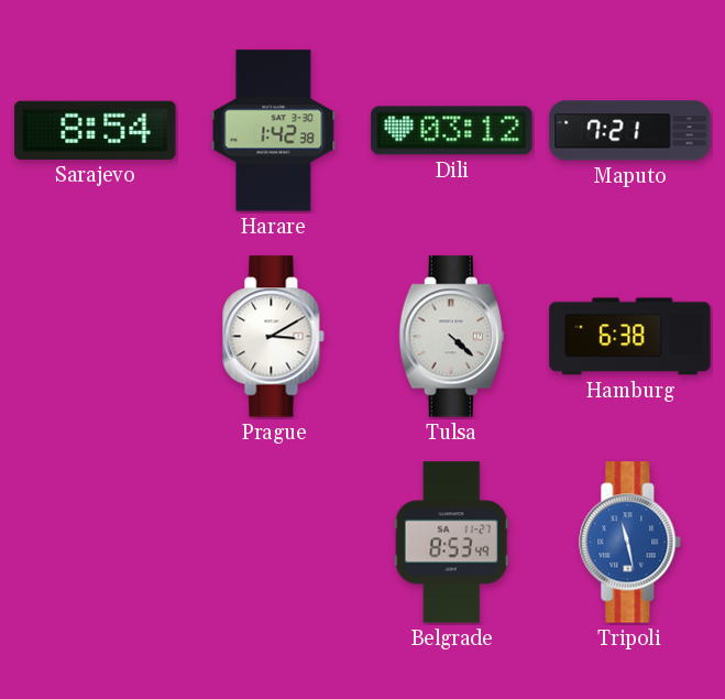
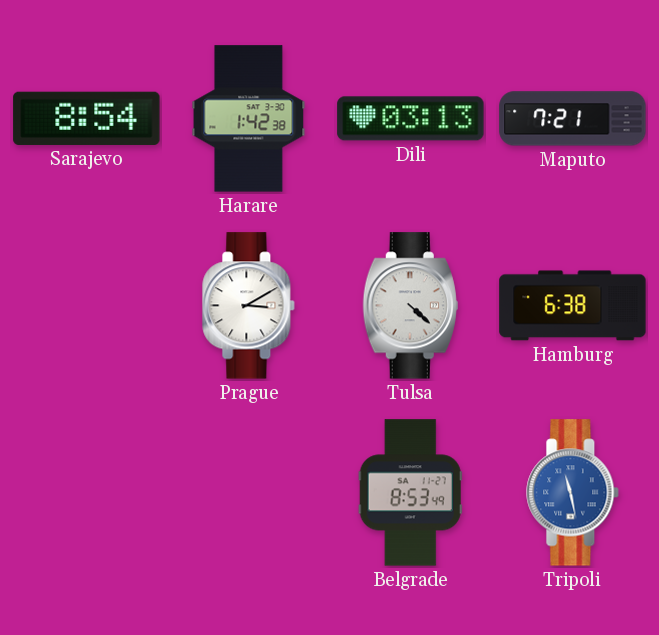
Dili: 03:12 -> 03:13
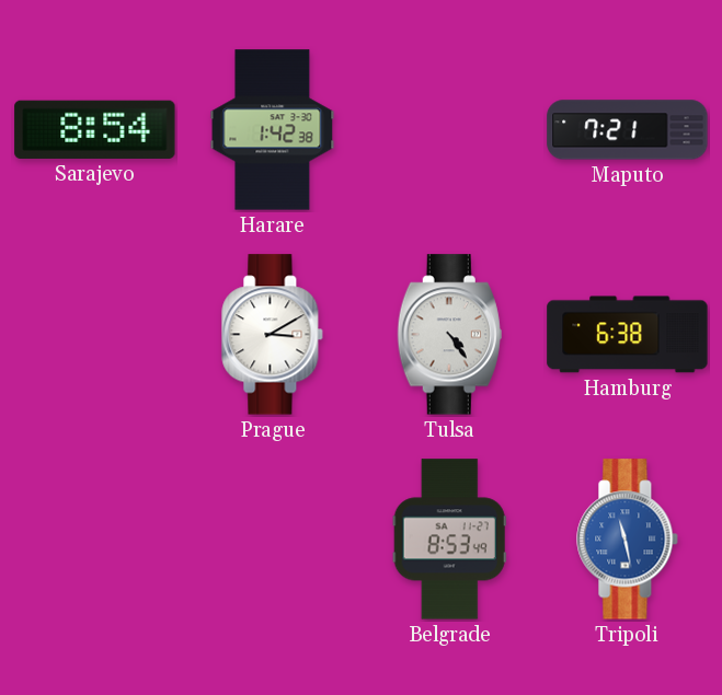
Dili: 03:13 -> none
Tulsa: 4:22 -> 4:24
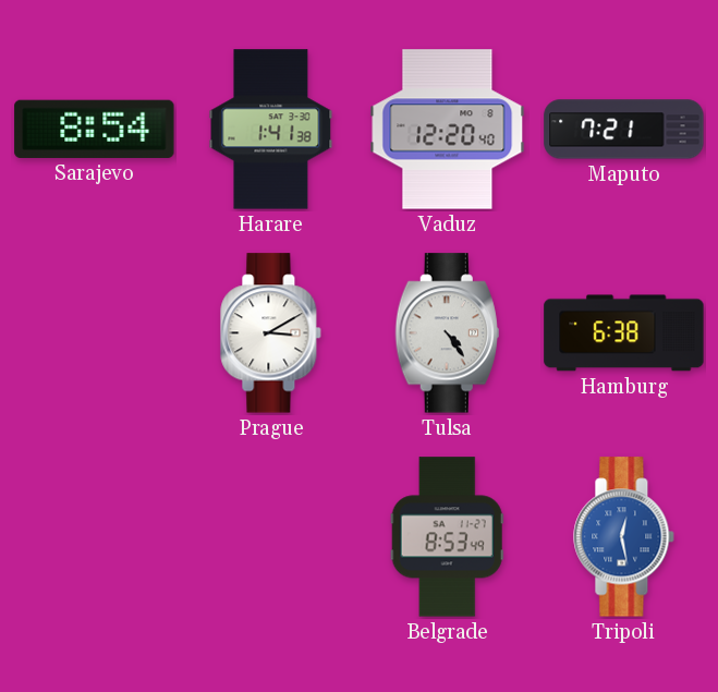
Harare: 1:42 -> 1:41
Vaduz: none -> 12:20
Tripoli: 11:28 -> 12:28
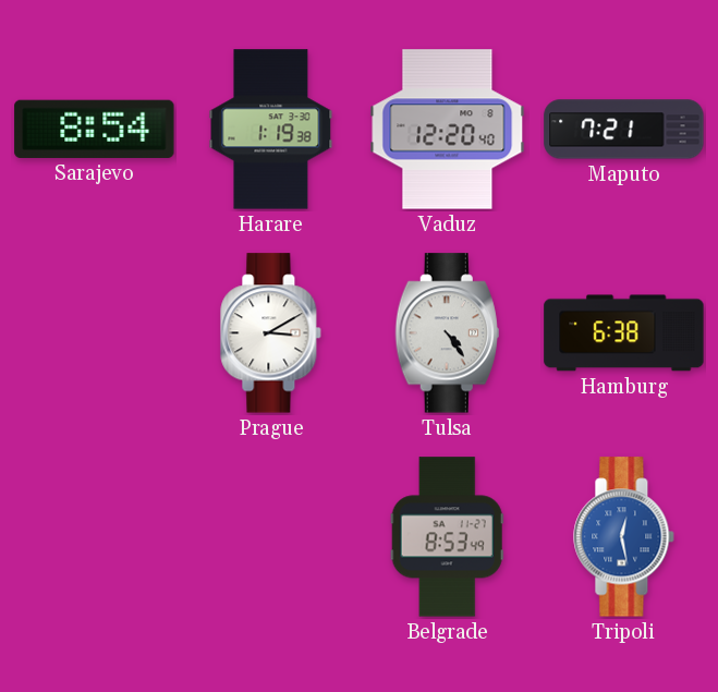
Harare: 1:41 -> 1:19
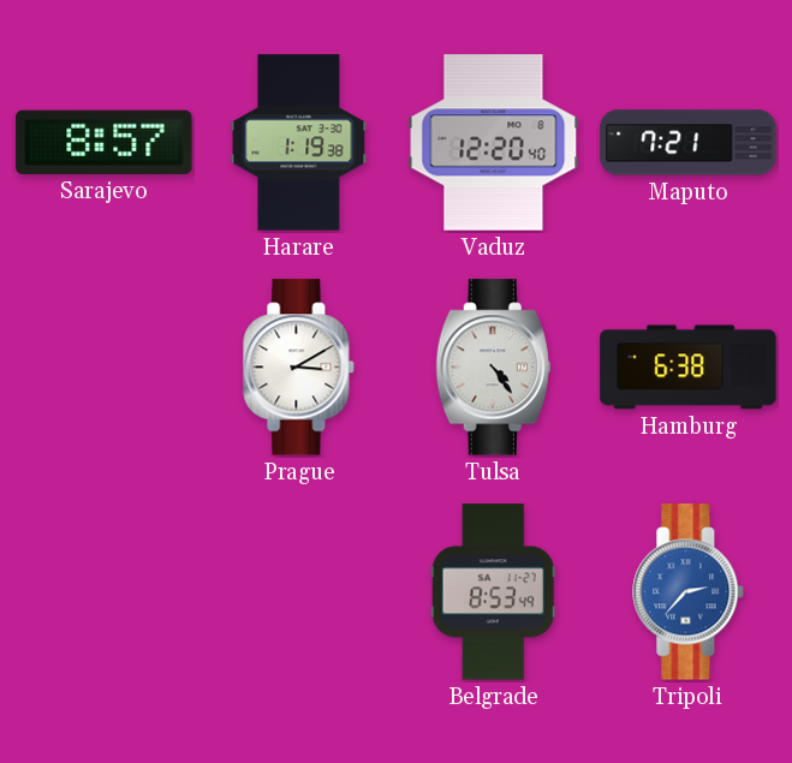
Sarajevo: 8:54 -> 8:57
Tripoli: 12:28 -> 2:37
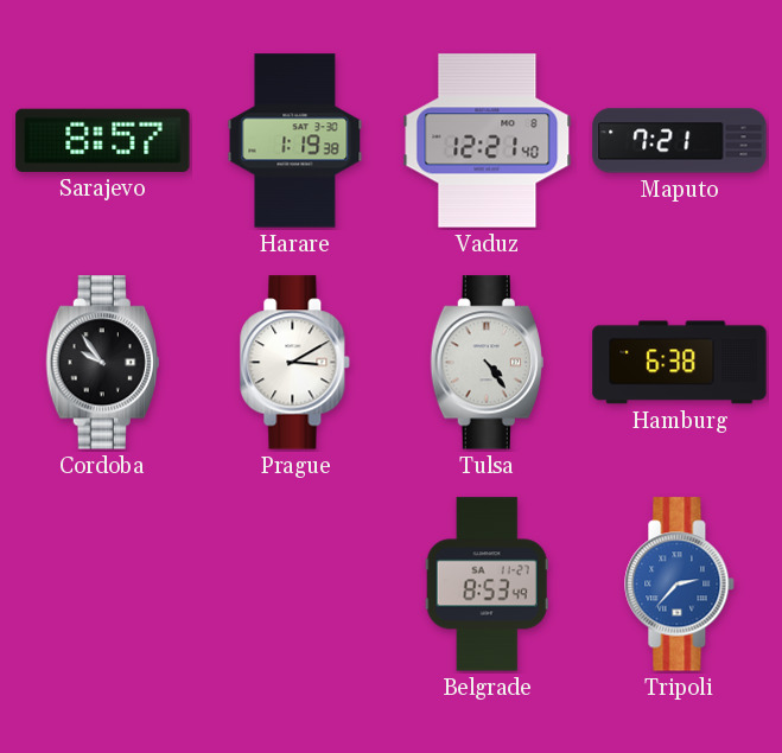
Vaduz: 12:20 -> 12:21
Cordoba: none -> 9:54
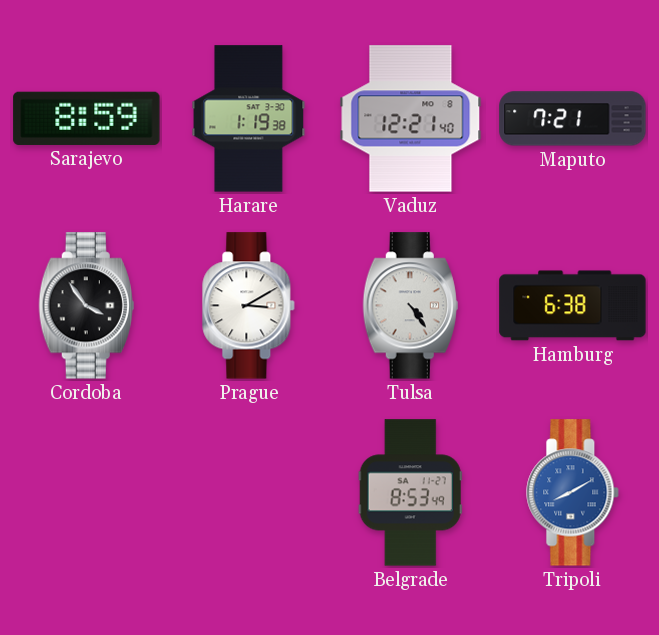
Sarajevo: 8:57 -> 8:59
Cordoba: 9:54 -> 3:54
Tripoli: 2:37 -> 8:10
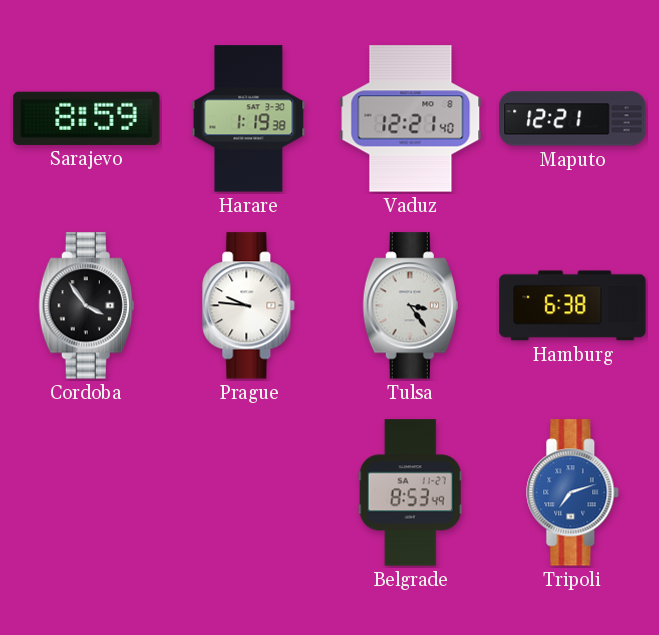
Maputo: 7:21 -> 12:21
Prague: 3:10 -> 9:46
Tulsa: 4:24 -> 3:24
Tripoli: 8:10 -> 7:12
